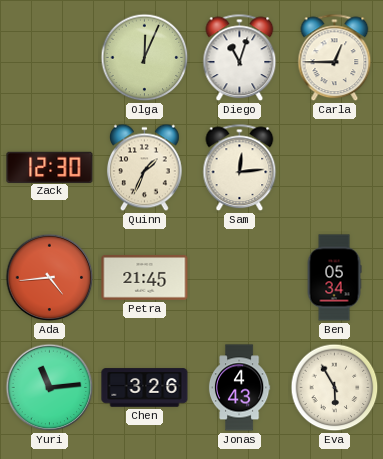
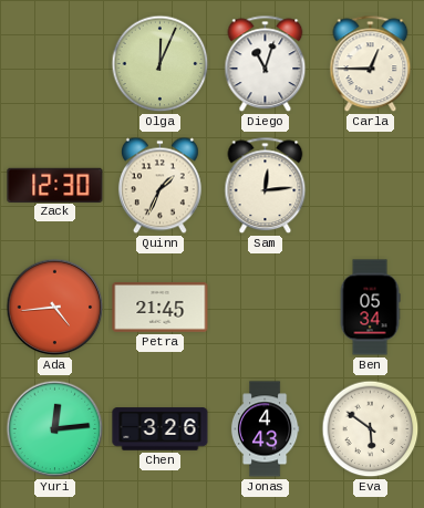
Yuri: 11:14 -> 12:14
Eva: 5:55 -> 5:51
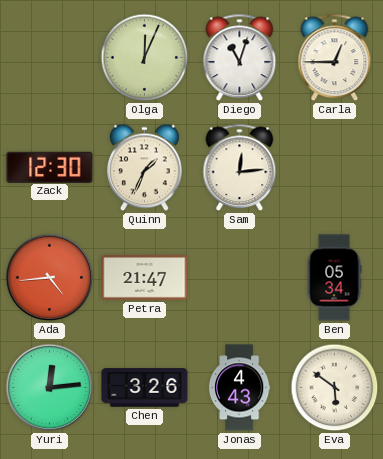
Petra: 21:45 -> 21:47
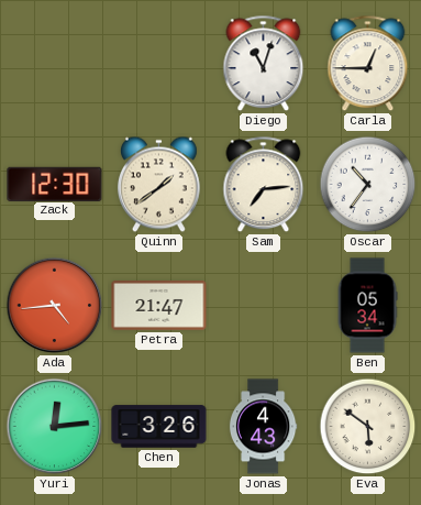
Olga: 12:04 -> none
Quinn: 1:34 -> 1:39
Sam: 12:14 -> 7:14
Oscar: none -> 10:36
